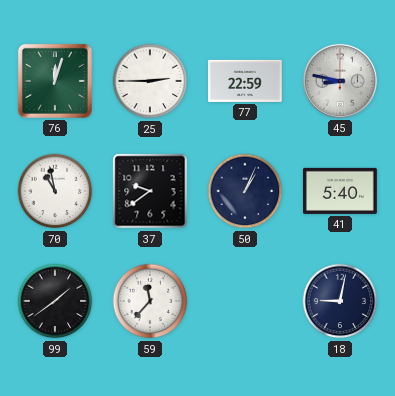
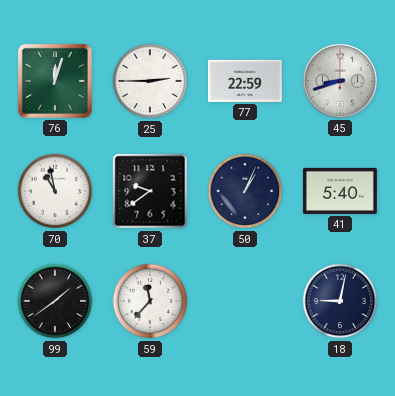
45: 8:47 -> 8:42
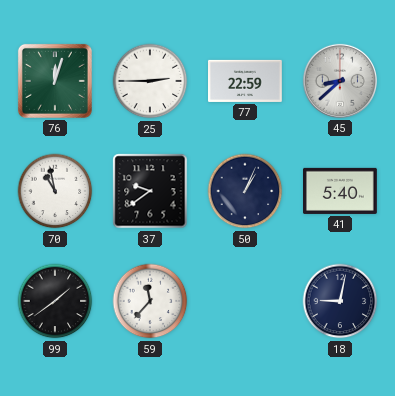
45: 8:42 -> 8:38
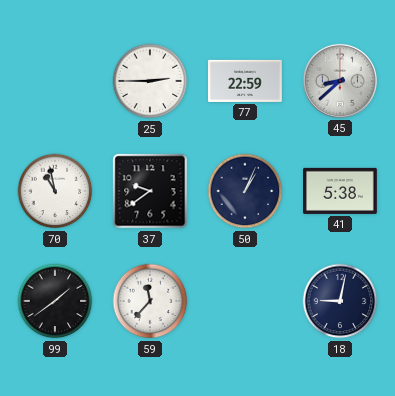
76: 12:03 -> none
41: 5:40 -> 5:38
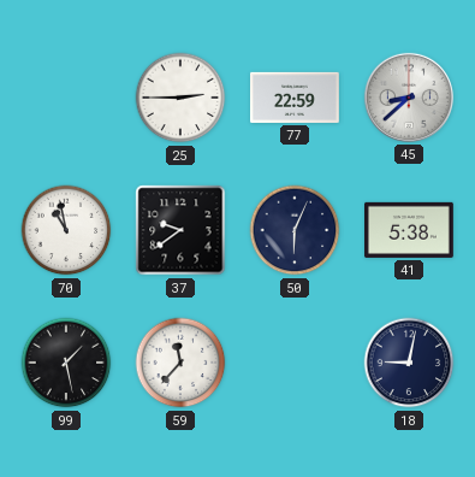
50: 1:04 -> 6:04
99: 1:39 -> 1:28
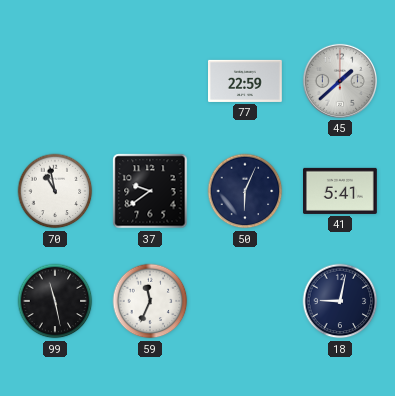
25: 2:45 -> none
45: 8:38 -> 1:38
41: 5:38 -> 5:41
99: 1:28 -> 11:28
59: 11:37 -> 11:34
